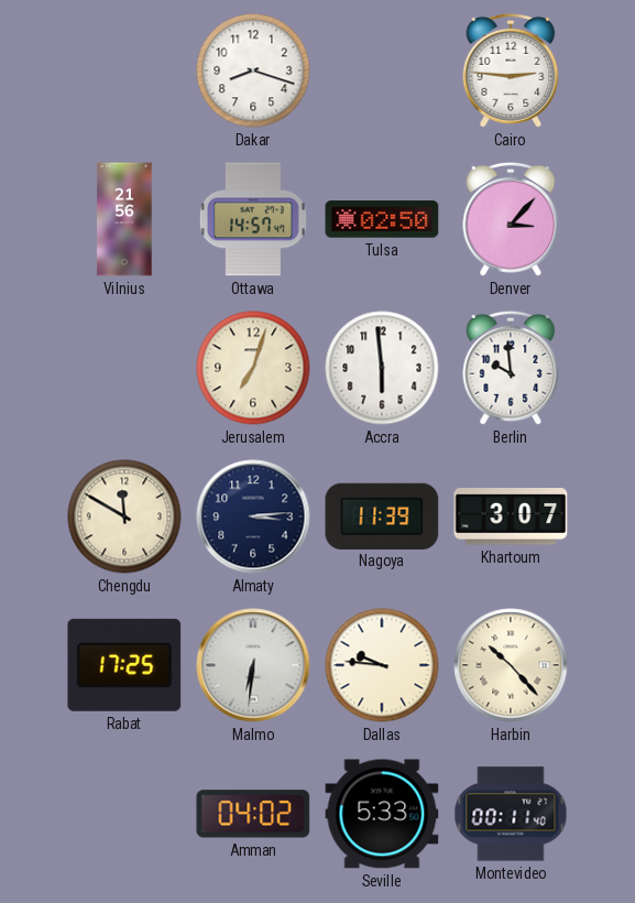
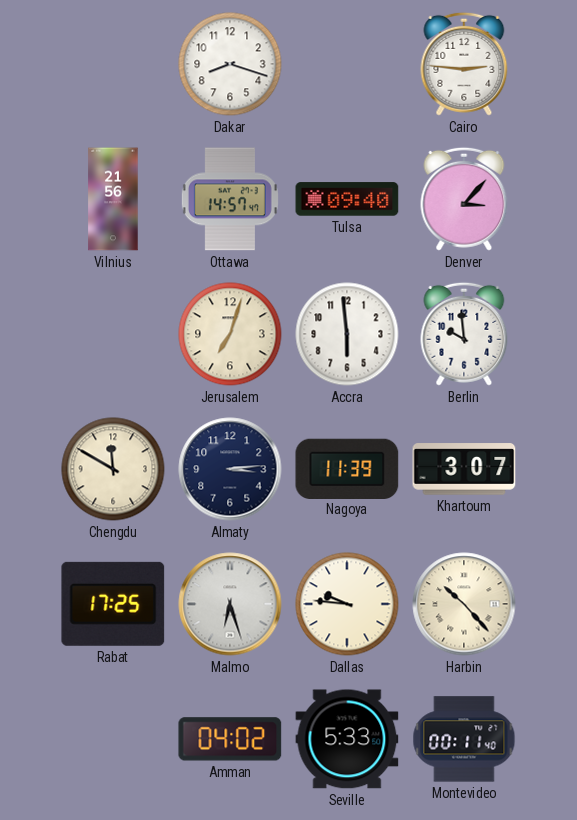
Tulsa: 02:50 -> 09:40
Malmo: 6:31 -> 6:27
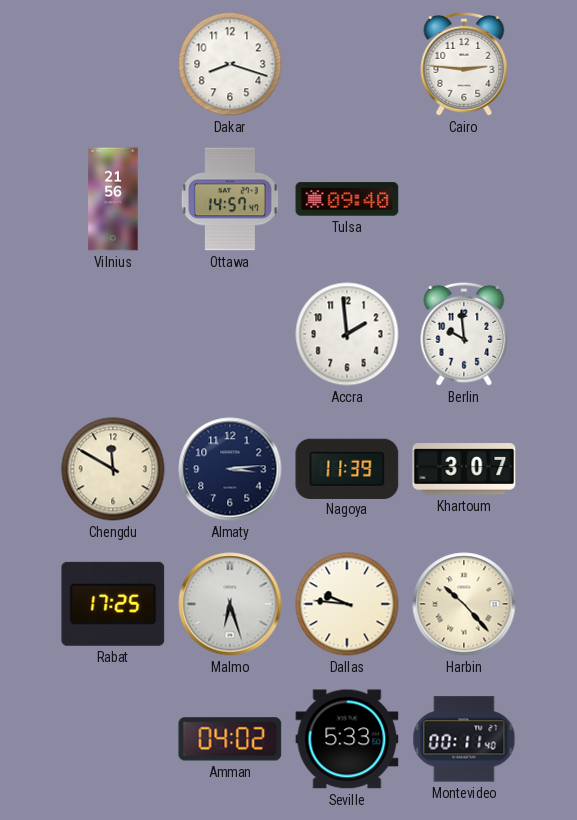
Denver: 3:07 -> none
Jerusalem: 7:03 -> none
Accra: 5:59 -> 1:59
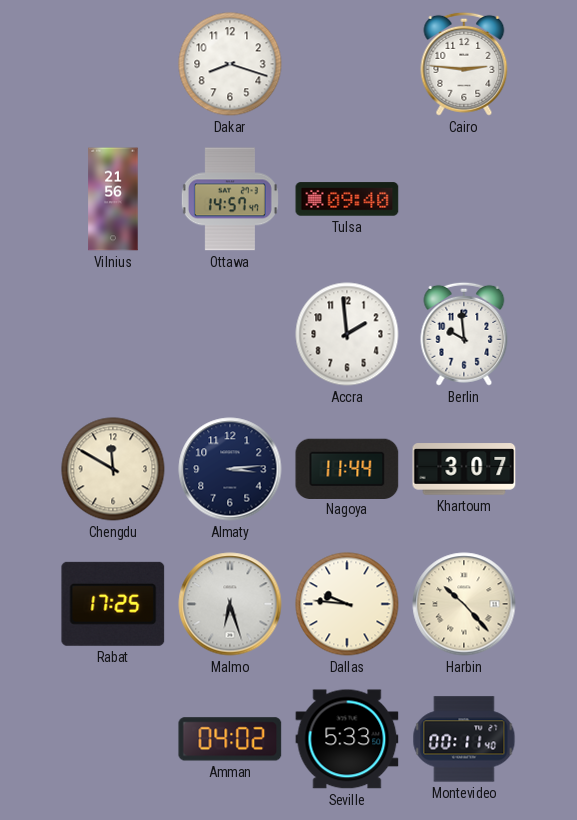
Nagoya: 11:39 -> 11:44
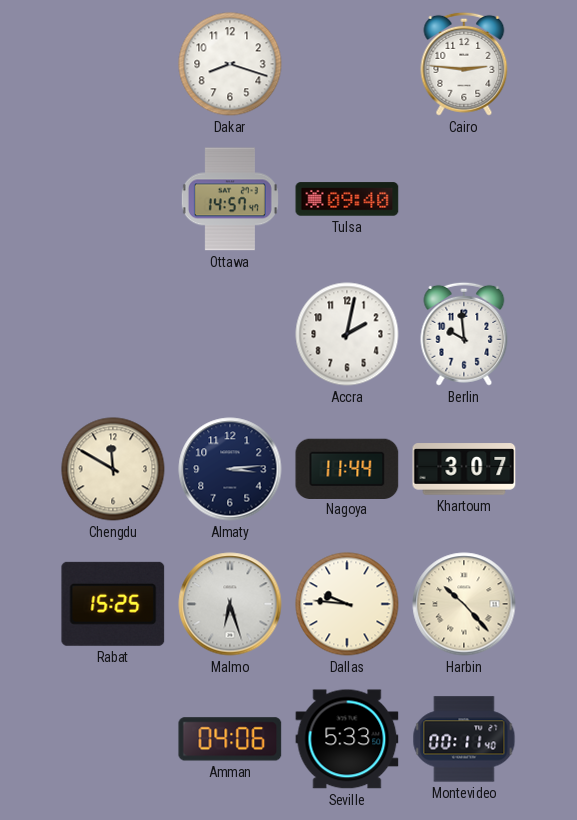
Vilnius: 21:56 -> none
Accra: 1:59 -> 2:02
Rabat: 17:25 -> 15:25
Amman: 04:02 -> 04:06
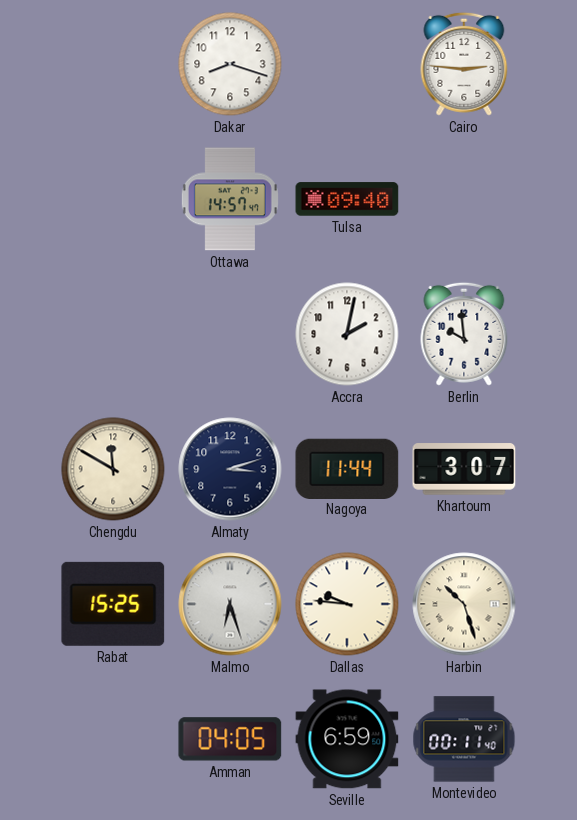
Almaty: 3:14 -> 3:12
Harbin: 10:23 -> 10:27
Amman: 04:06 -> 04:05
Seville: 5:33 -> 6:59
